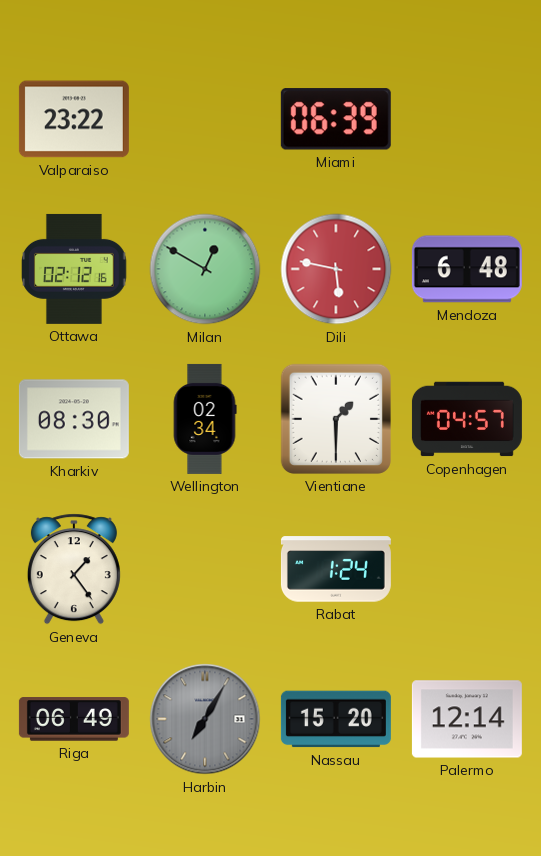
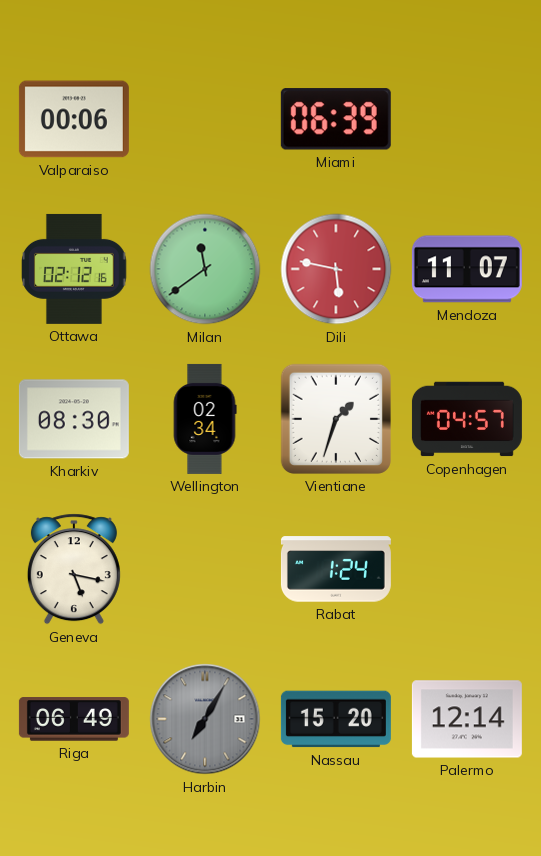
Valparaiso: 23:22 -> 00:06
Milan: 12:50 -> 11:39
Mendoza: 6:48 -> 11:07
Vientiane: 1:30 -> 1:33
Geneva: 1:24 -> 5:17
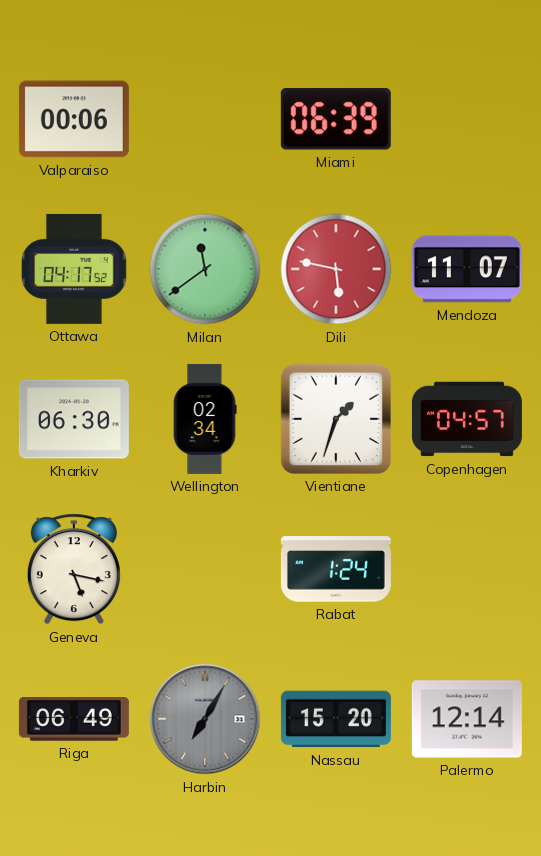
Ottawa: 02:12 -> 04:17
Kharkiv: 08:30 -> 06:30
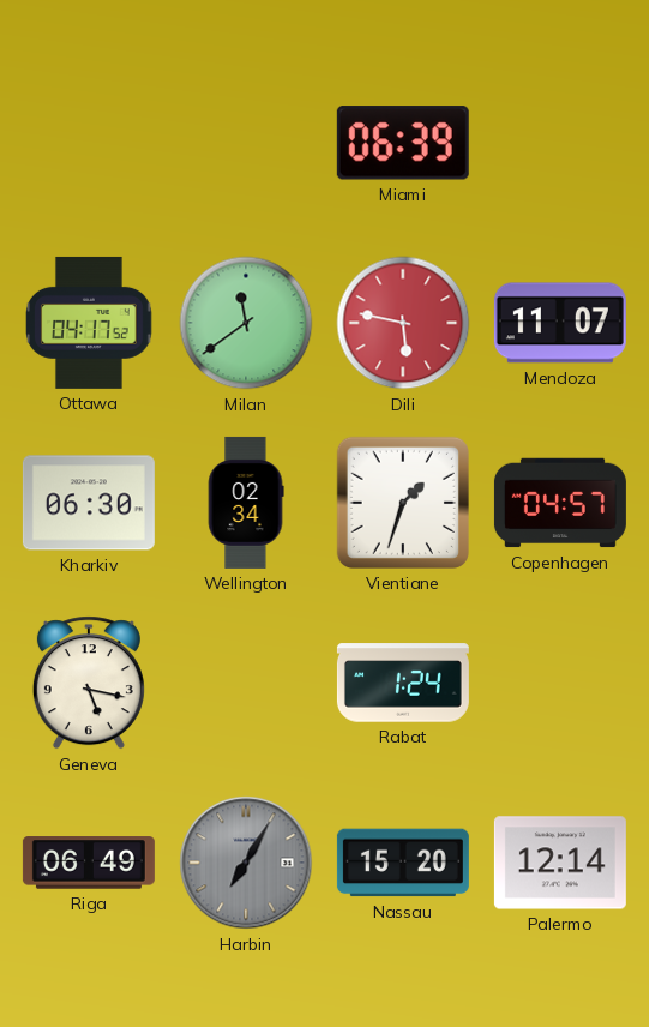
Valparaiso: 00:06 -> none
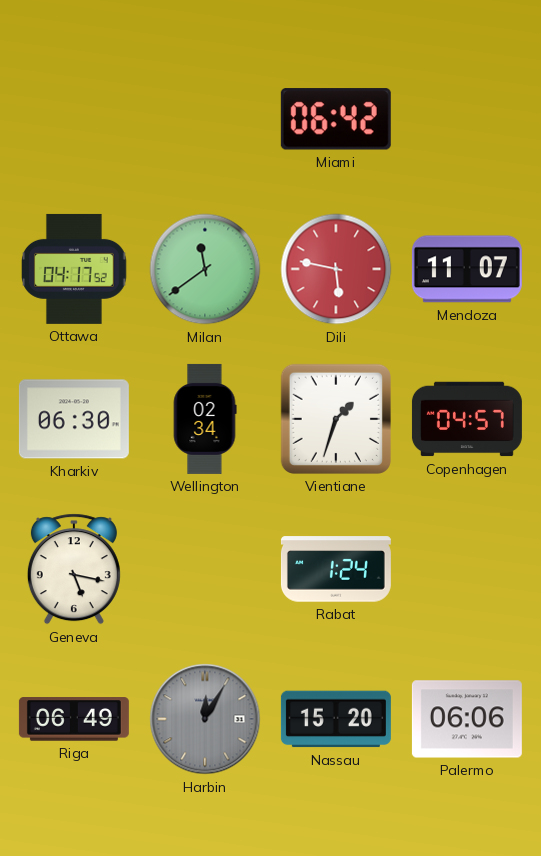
Miami: 06:39 -> 06:42
Harbin: 7:05 -> 12:05
Palermo: 12:14 -> 06:06
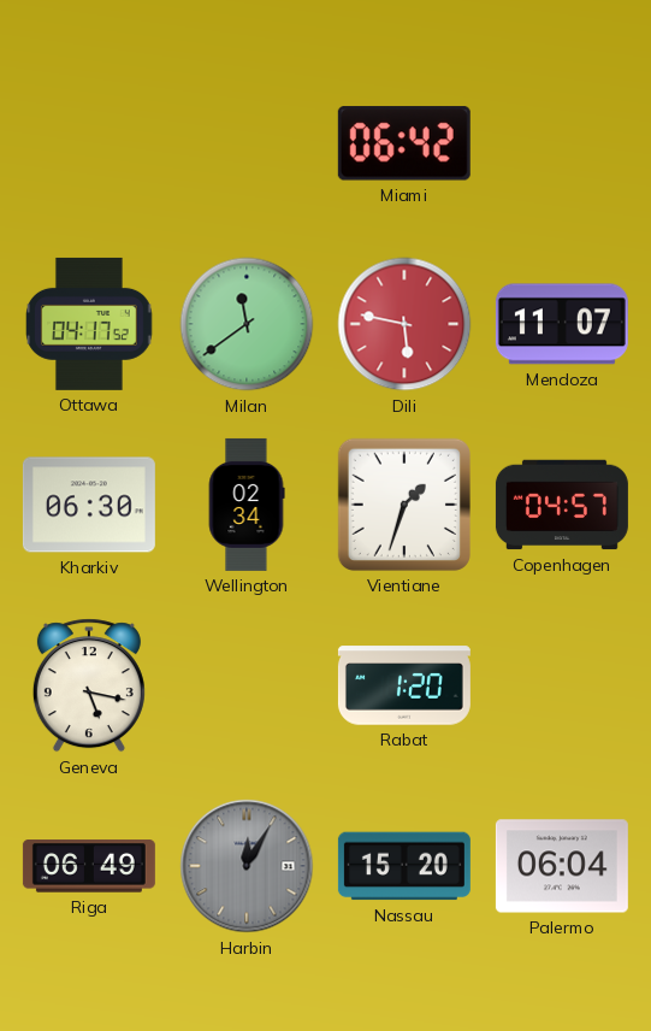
Rabat: 1:24 -> 1:20
Palermo: 06:06 -> 06:04
